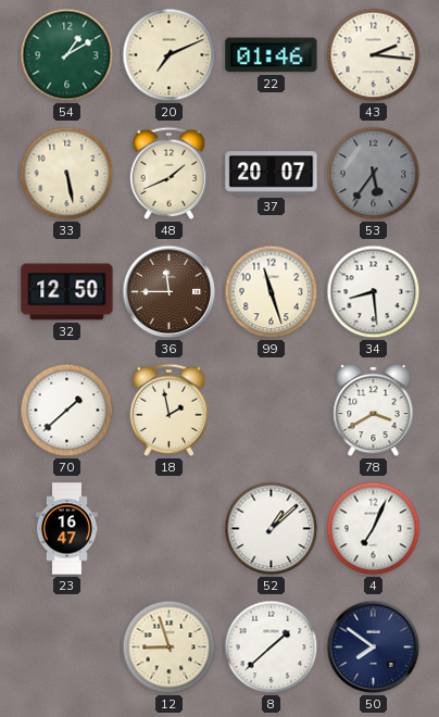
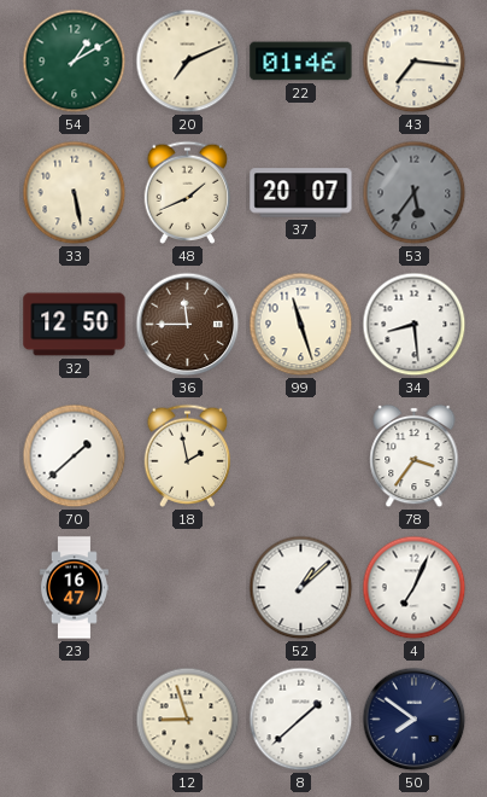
43: 2:16 -> 7:16
78: 3:40 -> 3:36
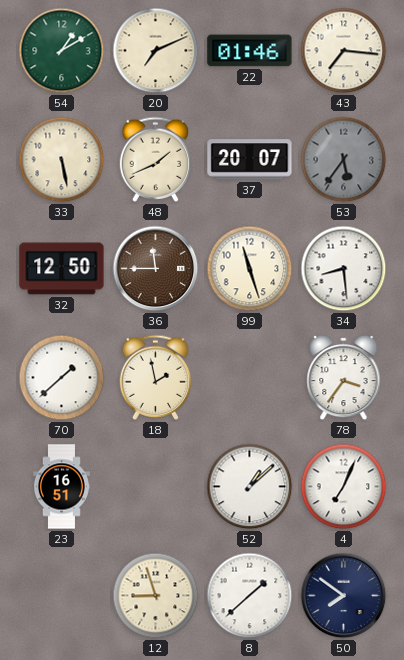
23: 16:47 -> 16:51
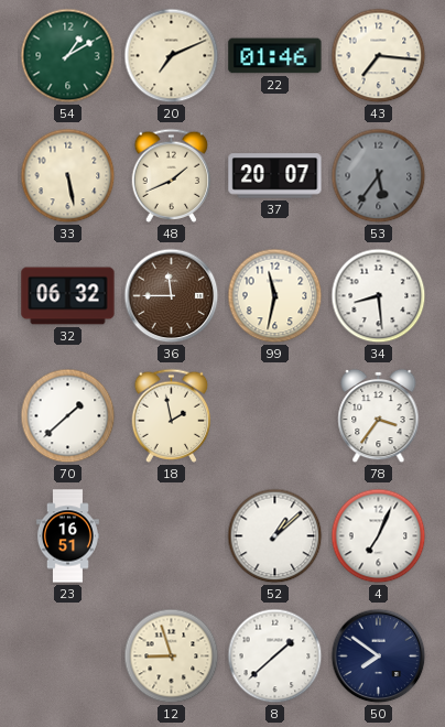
32: 12:50 -> 06:32
99: 11:27 -> 11:32
